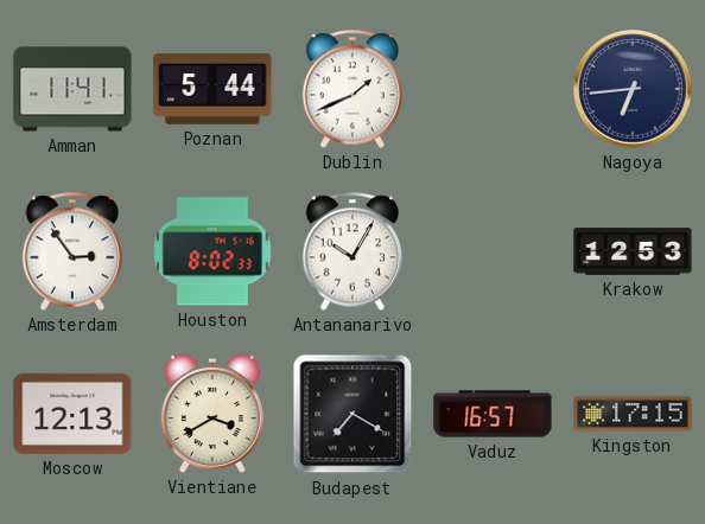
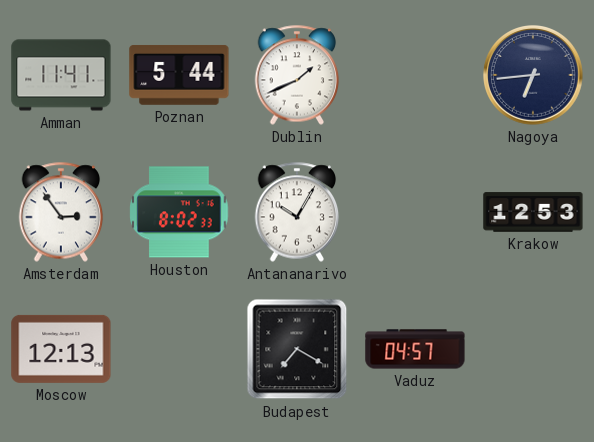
Vientiane: 3:40 -> none
Vaduz: 16:57 -> 04:57
Kingston: 17:15 -> none
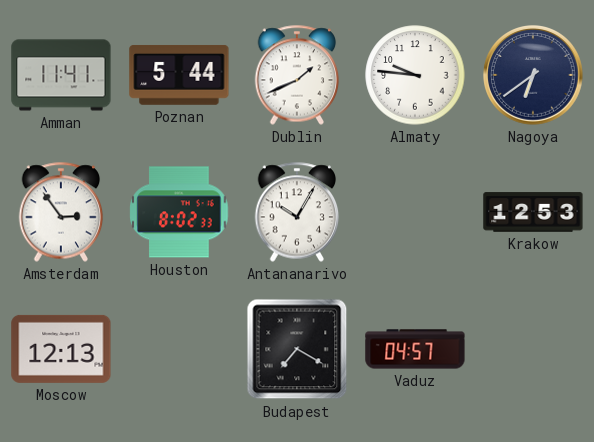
Almaty: none -> 9:46
Nagoya: 6:44 -> 6:39
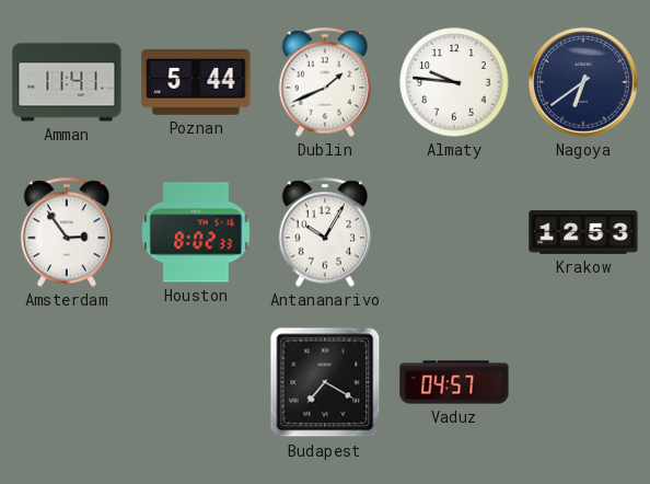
Moscow: 12:13 -> none
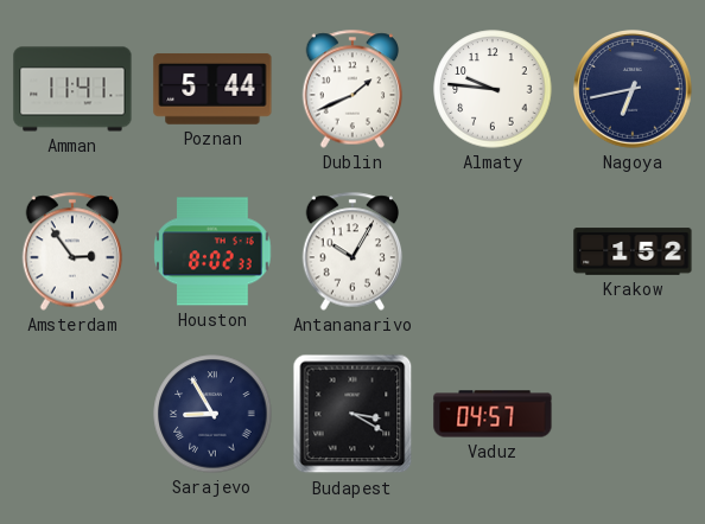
Nagoya: 6:39 -> 6:43
Krakow: 12:53 -> 1:52
Sarajevo: none -> 8:55
Budapest: 7:20 -> 3:20
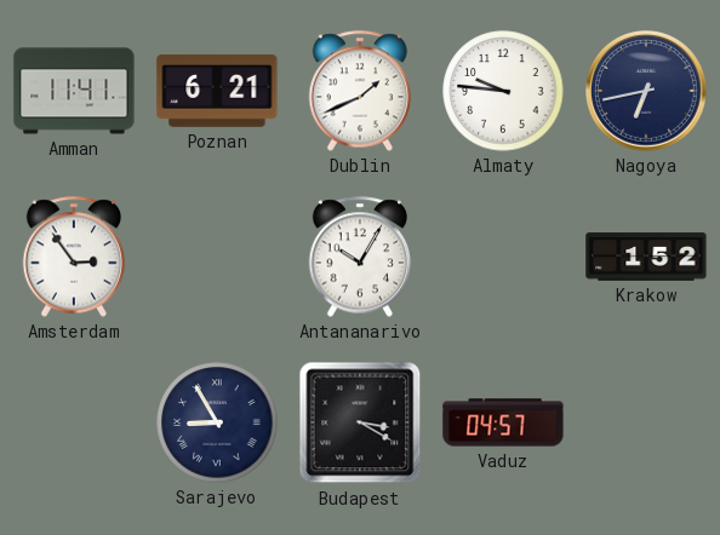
Poznan: 5:44 -> 6:21
Houston: 8:02 -> none
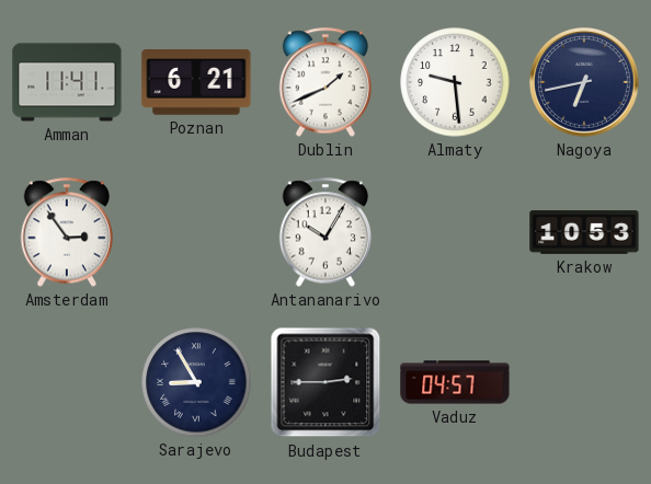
Almaty: 9:46 -> 9:29
Krakow: 1:52 -> 10:53
Budapest: 3:20 -> 2:45
